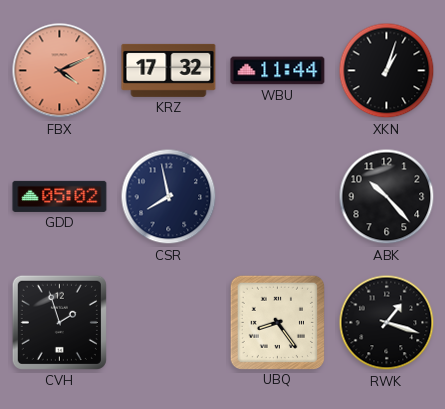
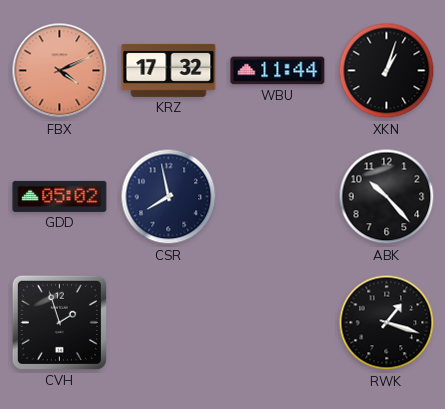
UBQ: 8:24 -> none
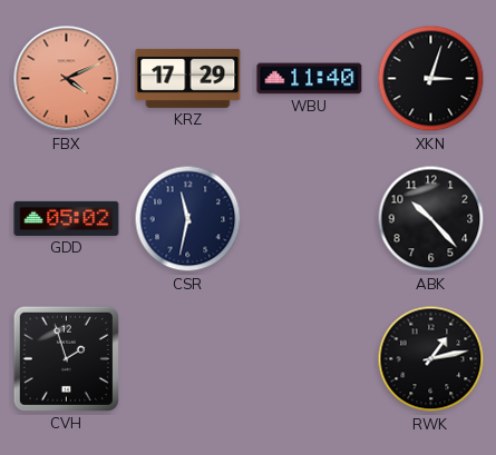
KRZ: 17:32 -> 17:29
WBU: 11:44 -> 11:40
XKN: 1:03 -> 3:03
CSR: 7:58 -> 11:32
RWK: 1:18 -> 1:13
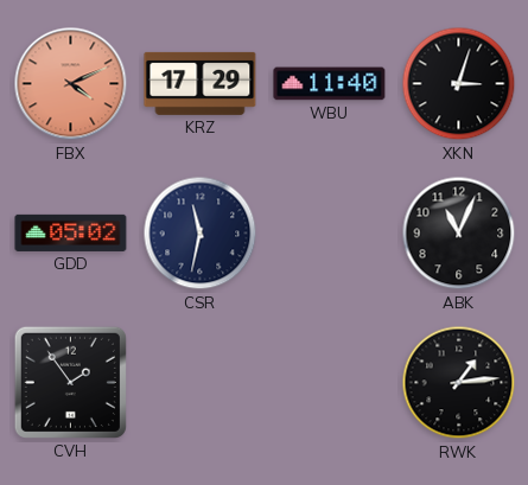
ABK: 10:23 -> 11:04
CVH: 1:57 -> 1:54
RWK: 1:13 -> 1:14
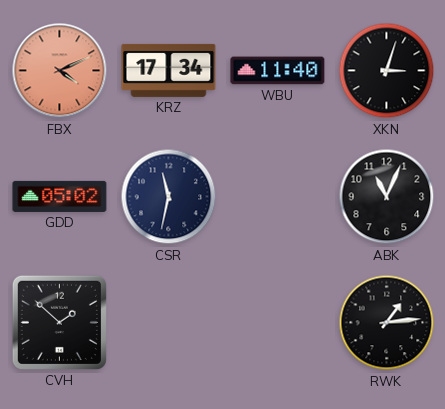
KRZ: 17:29 -> 17:34
CVH: 1:54 -> 1:52
